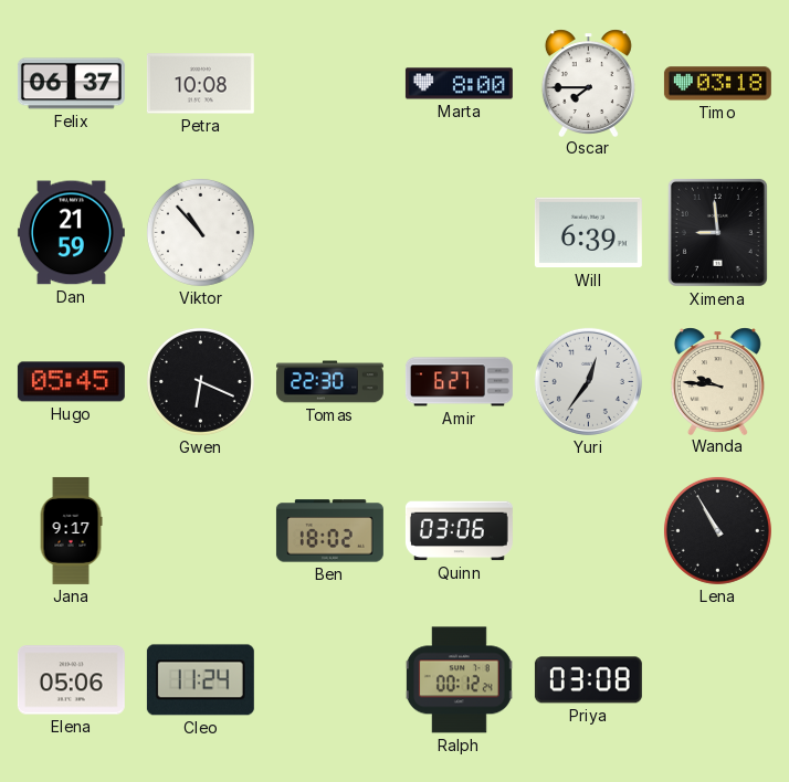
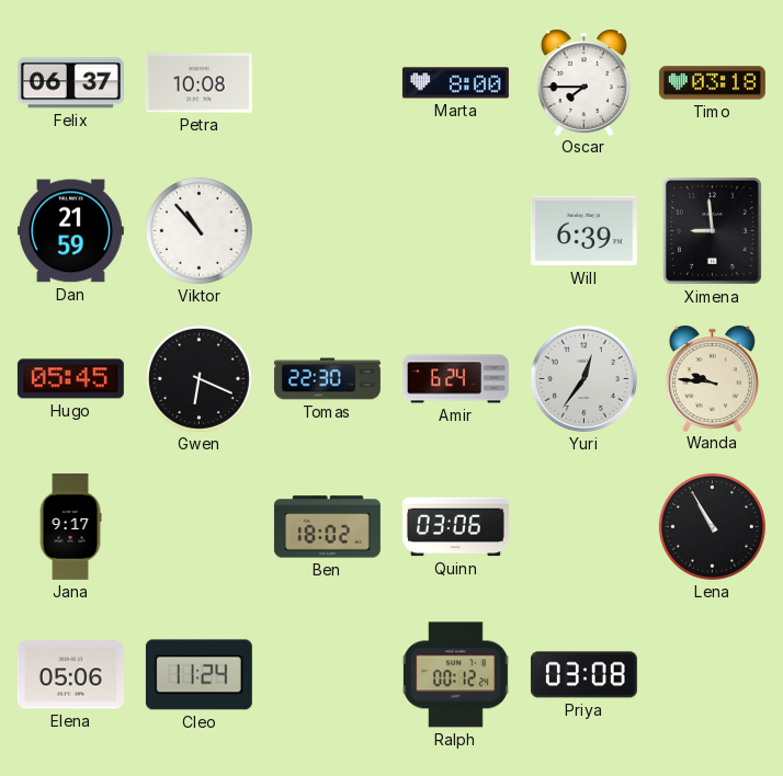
Amir: 6:27 -> 6:24
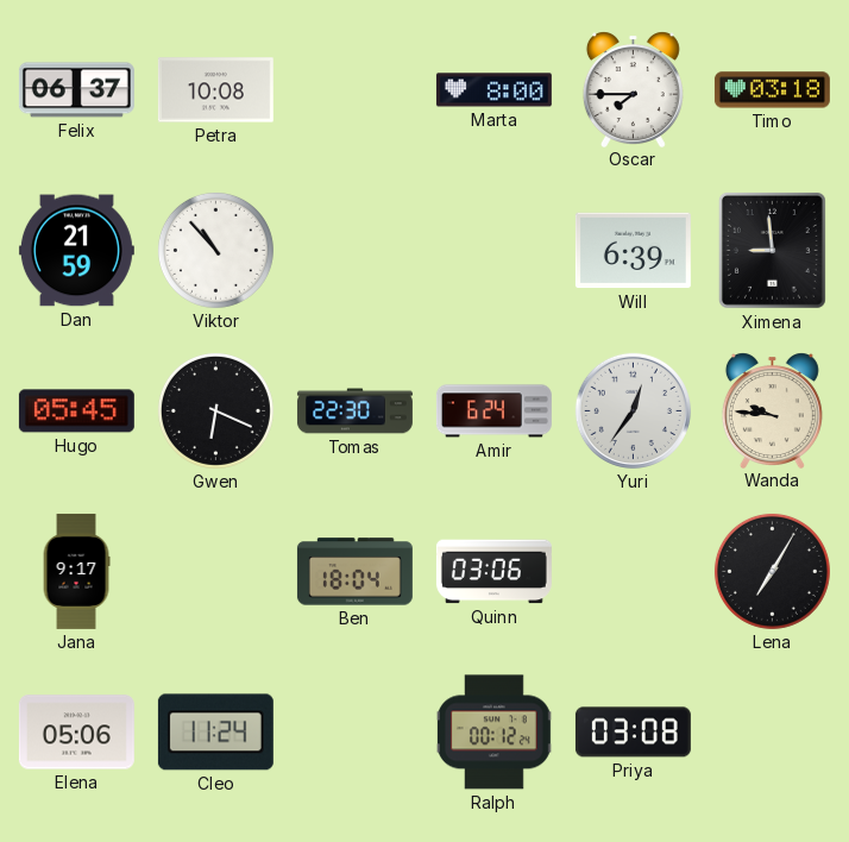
Ben: 18:02 -> 18:04
Lena: 10:55 -> 7:05
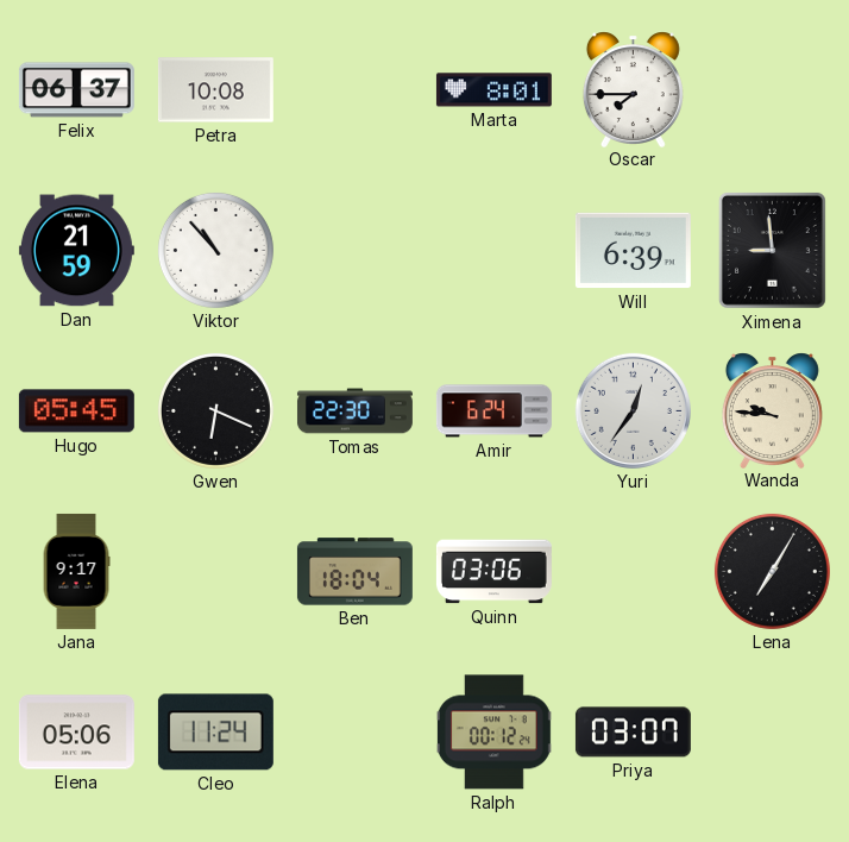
Marta: 8:00 -> 8:01
Timo: 03:18 -> none
Priya: 03:08 -> 03:07
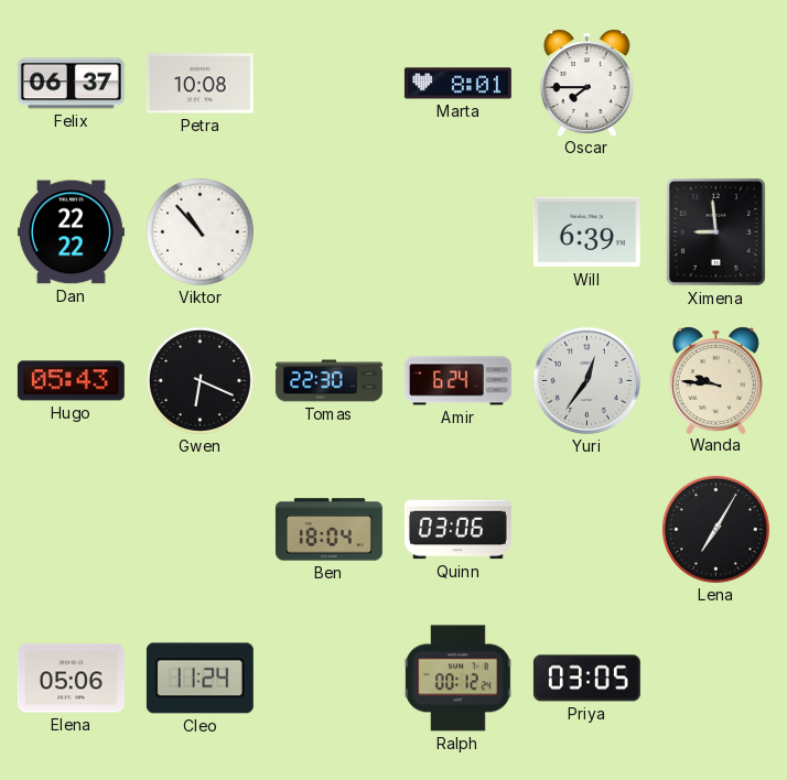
Dan: 21:59 -> 22:22
Hugo: 05:45 -> 05:43
Jana: 9:17 -> none
Priya: 03:07 -> 03:05
